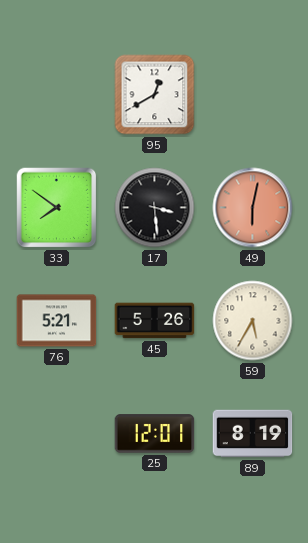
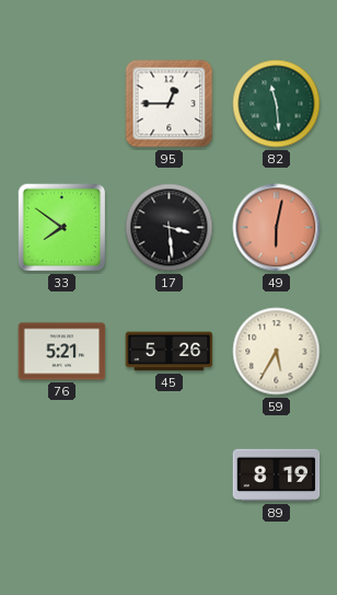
95: 12:40 -> 12:45
82: none -> 11:29
25: 12:01 -> none
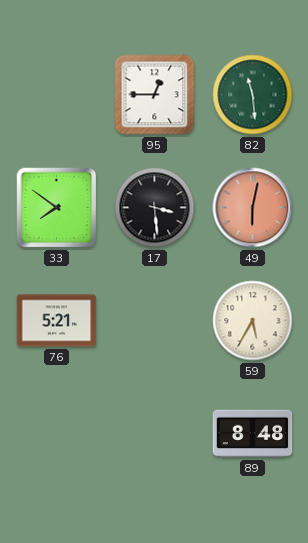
45: 5:26 -> none
89: 8:19 -> 8:48
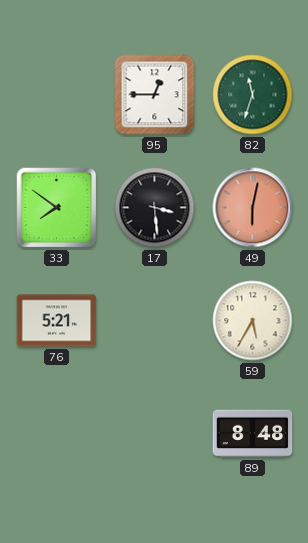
82: 11:29 -> 11:33
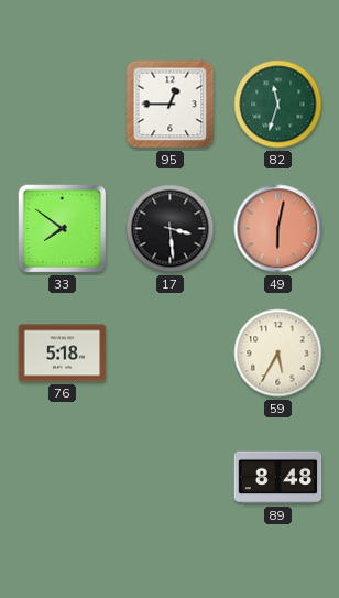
76: 5:21 -> 5:18
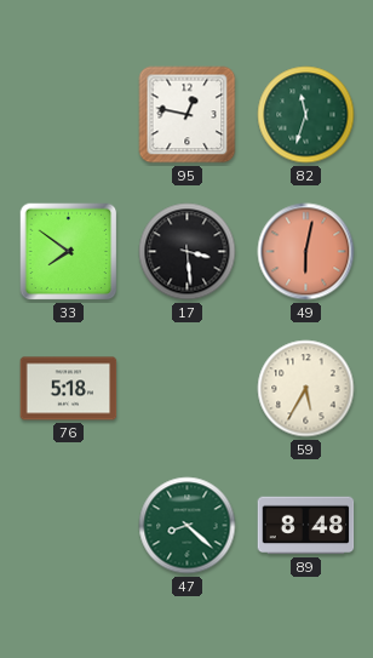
95: 12:45 -> 12:47
47: none -> 8:22
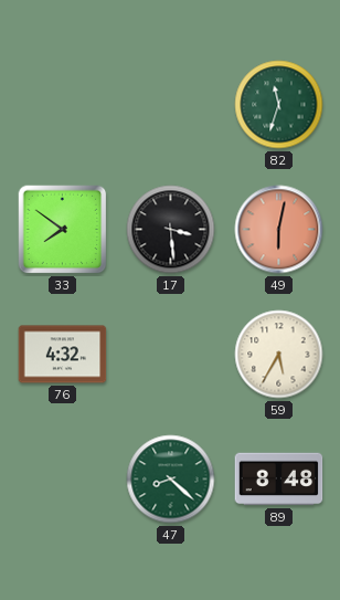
95: 12:47 -> none
76: 5:18 -> 4:32
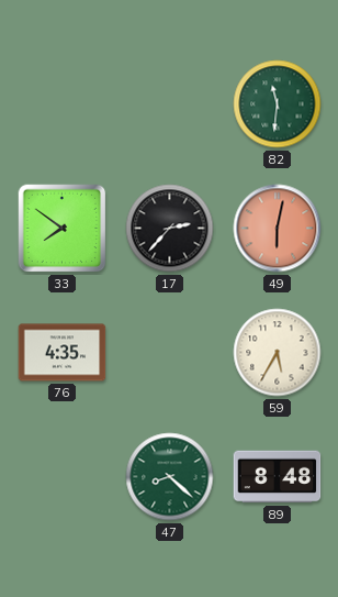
82: 11:33 -> 11:31
17: 3:29 -> 2:37
76: 4:32 -> 4:35
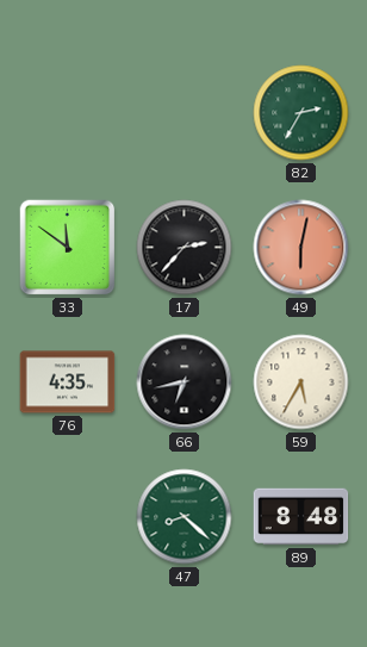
82: 11:31 -> 2:35
33: 7:51 -> 11:51
66: none -> 6:43
